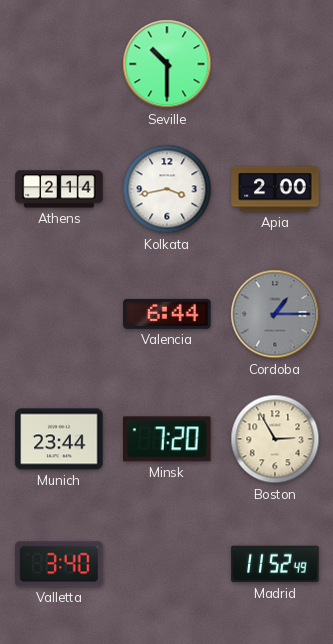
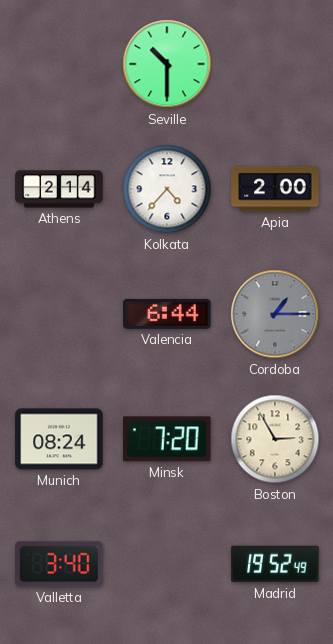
Kolkata: 3:43 -> 4:37
Munich: 23:44 -> 08:24
Madrid: 11:52 -> 19:52
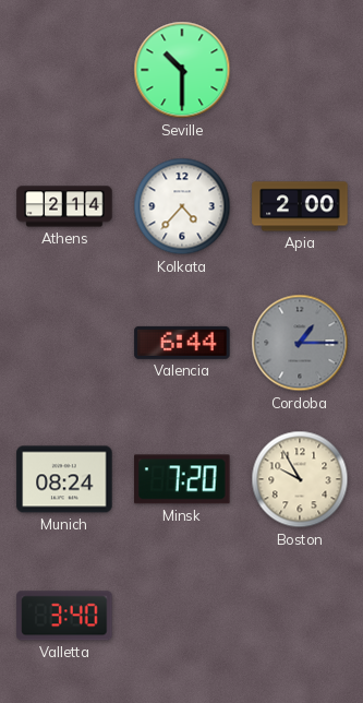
Boston: 2:55 -> 9:55
Madrid: 19:52 -> none
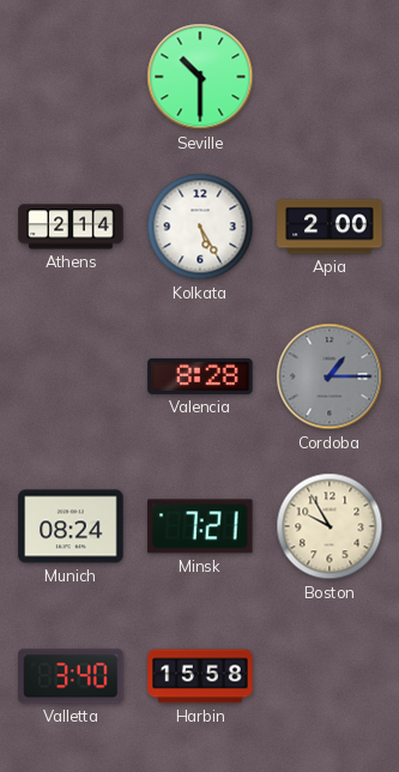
Kolkata: 4:37 -> 5:25
Valencia: 6:44 -> 8:28
Minsk: 7:20 -> 7:21
Harbin: none -> 15:58
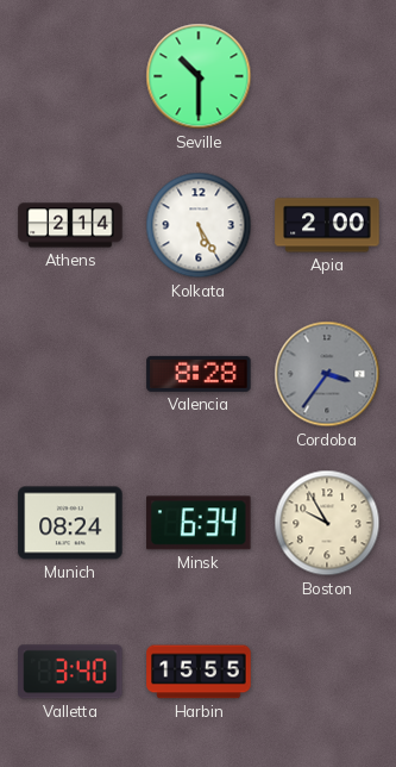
Cordoba: 1:15 -> 3:36
Minsk: 7:21 -> 6:34
Harbin: 15:58 -> 15:55
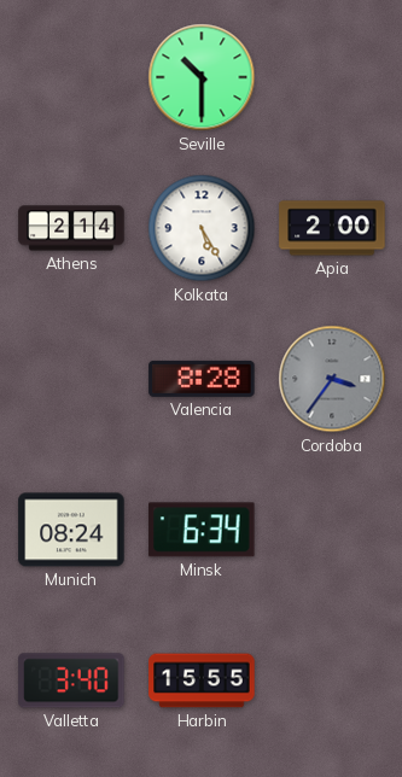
Boston: 9:55 -> none
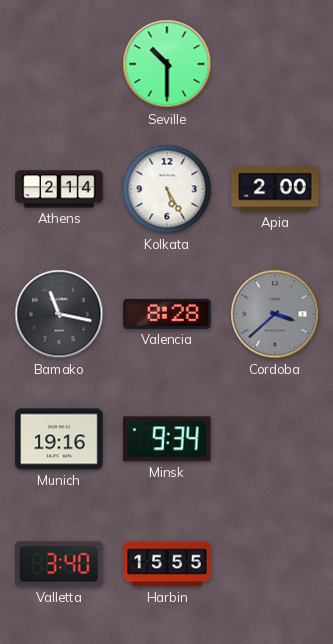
Bamako: none -> 11:17
Cordoba: 3:36 -> 3:38
Munich: 08:24 -> 19:16
Minsk: 6:34 -> 9:34
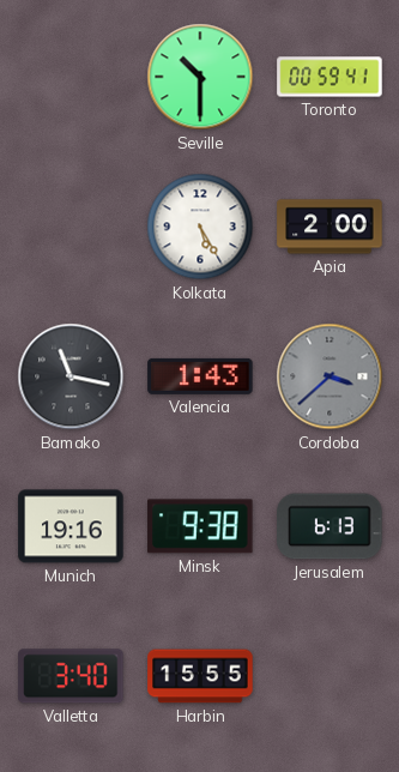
Toronto: none -> 00:59
Athens: 2:14 -> none
Valencia: 8:28 -> 1:43
Minsk: 9:34 -> 9:38
Jerusalem: none -> 6:13
